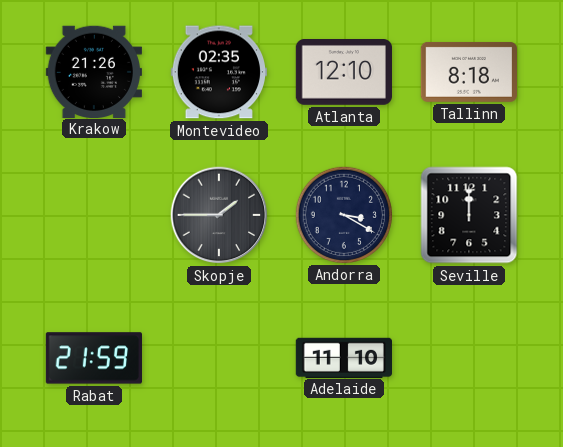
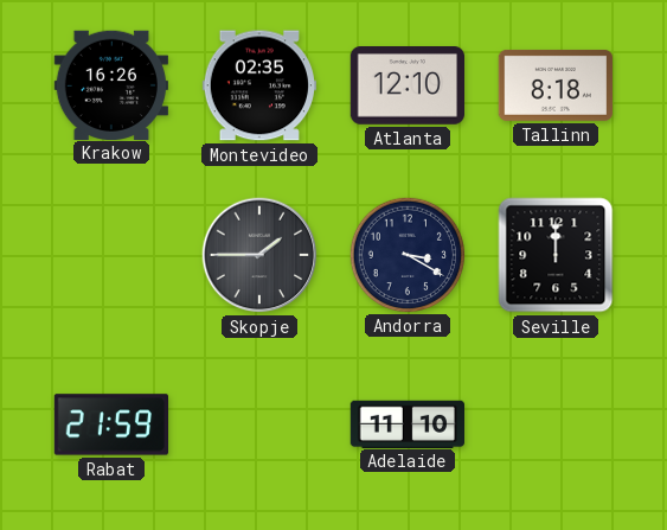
Krakow: 21:26 -> 16:26
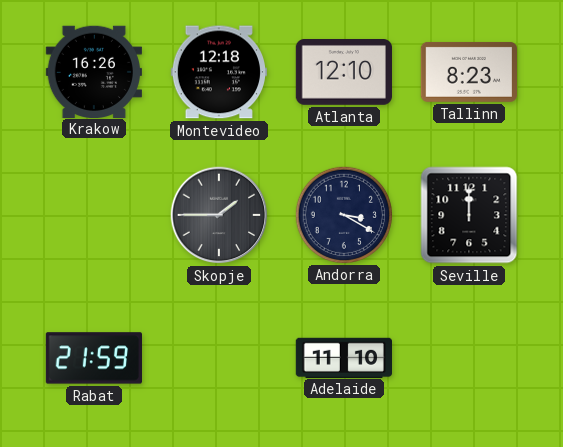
Montevideo: 02:35 -> 12:18
Tallinn: 8:18 -> 8:23
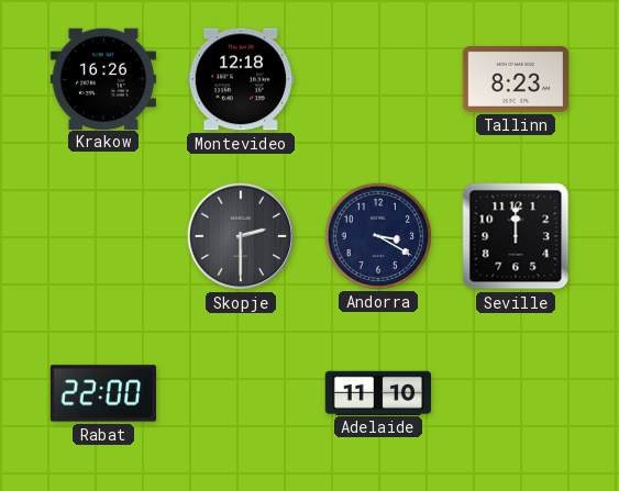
Atlanta: 12:10 -> none
Skopje: 1:45 -> 2:30
Rabat: 21:59 -> 22:00
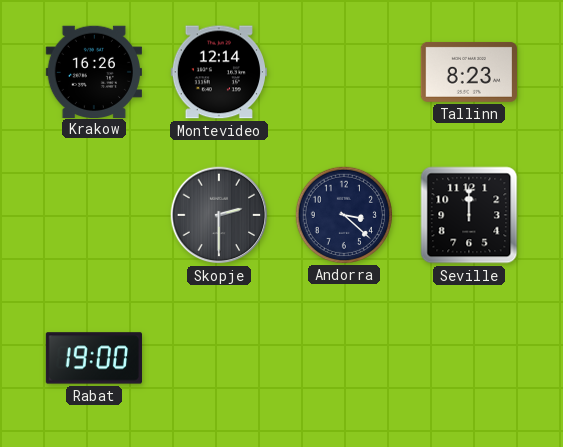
Montevideo: 12:18 -> 12:14
Andorra: 3:20 -> 3:22
Rabat: 22:00 -> 19:00
Adelaide: 11:10 -> none
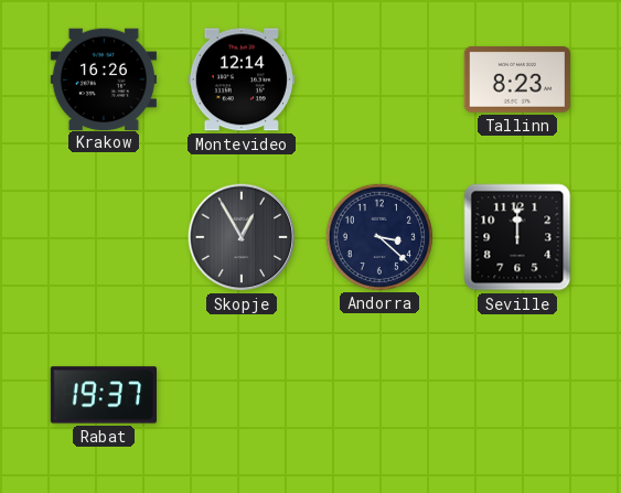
Skopje: 2:30 -> 12:55
Rabat: 19:00 -> 19:37
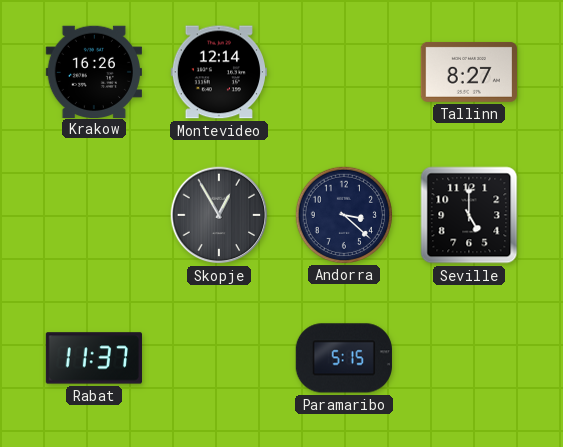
Tallinn: 8:23 -> 8:27
Seville: 12:00 -> 5:00
Rabat: 19:37 -> 11:37
Paramaribo: none -> 5:15
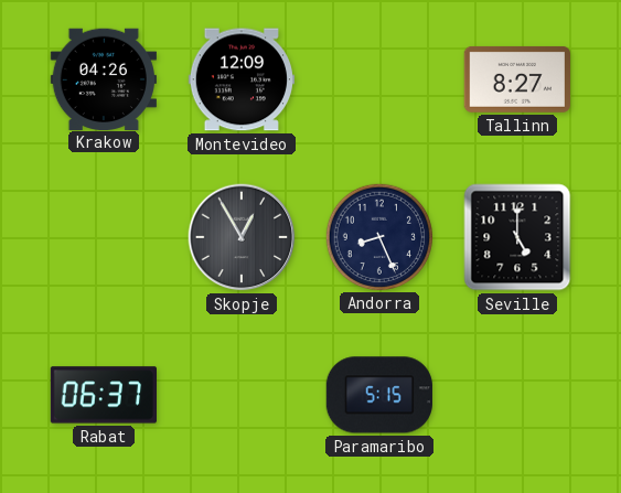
Krakow: 16:26 -> 04:26
Montevideo: 12:14 -> 12:09
Andorra: 3:22 -> 8:26
Rabat: 11:37 -> 06:37
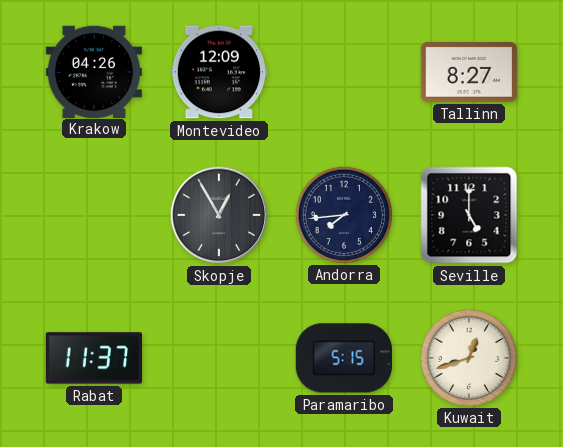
Andorra: 8:26 -> 7:44
Rabat: 06:37 -> 11:37
Kuwait: none -> 12:42
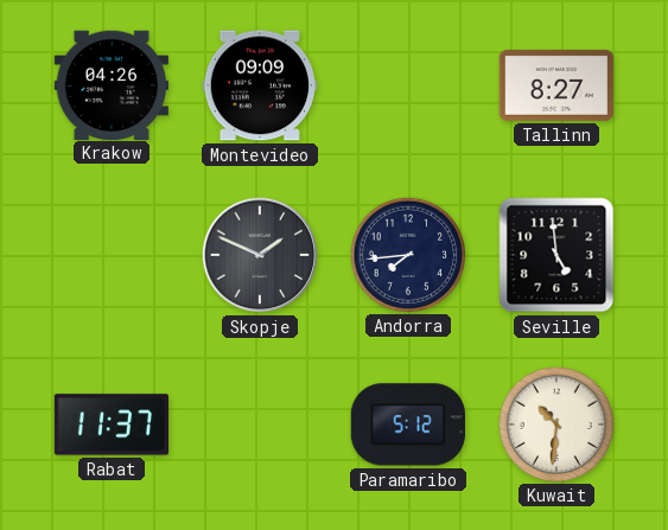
Montevideo: 12:09 -> 09:09
Skopje: 12:55 -> 1:49
Seville: 5:00 -> 4:59
Paramaribo: 5:15 -> 5:12
Kuwait: 12:42 -> 10:31
